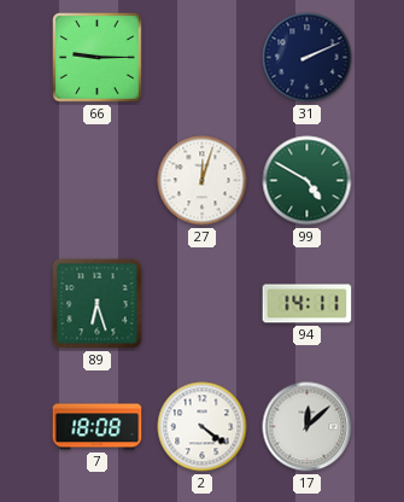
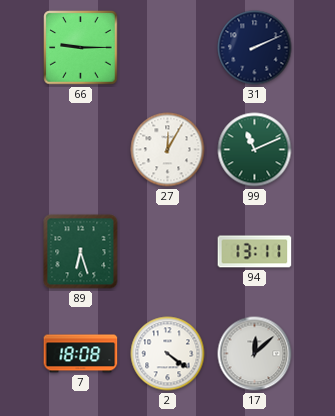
27: 12:03 -> 12:05
99: 4:50 -> 11:11
94: 14:11 -> 13:11
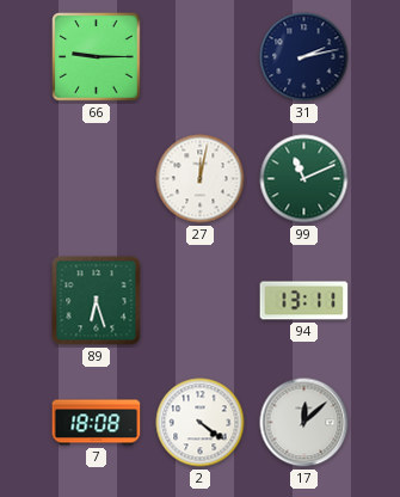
31: 2:11 -> 2:13
27: 12:05 -> 12:02
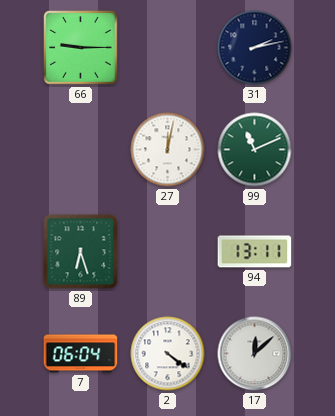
7: 18:08 -> 06:04
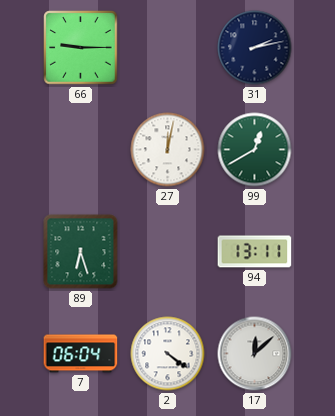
99: 11:11 -> 12:40
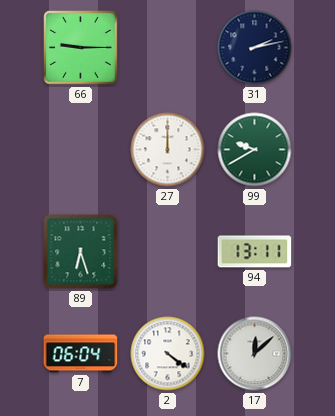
27: 12:02 -> 12:00
99: 12:40 -> 9:40
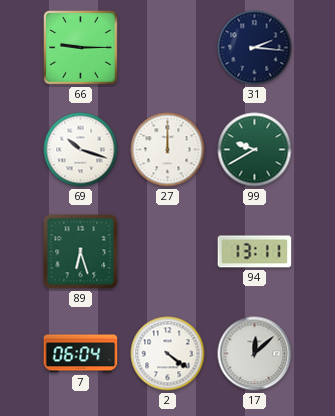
31: 2:13 -> 2:16
69: none -> 10:18
